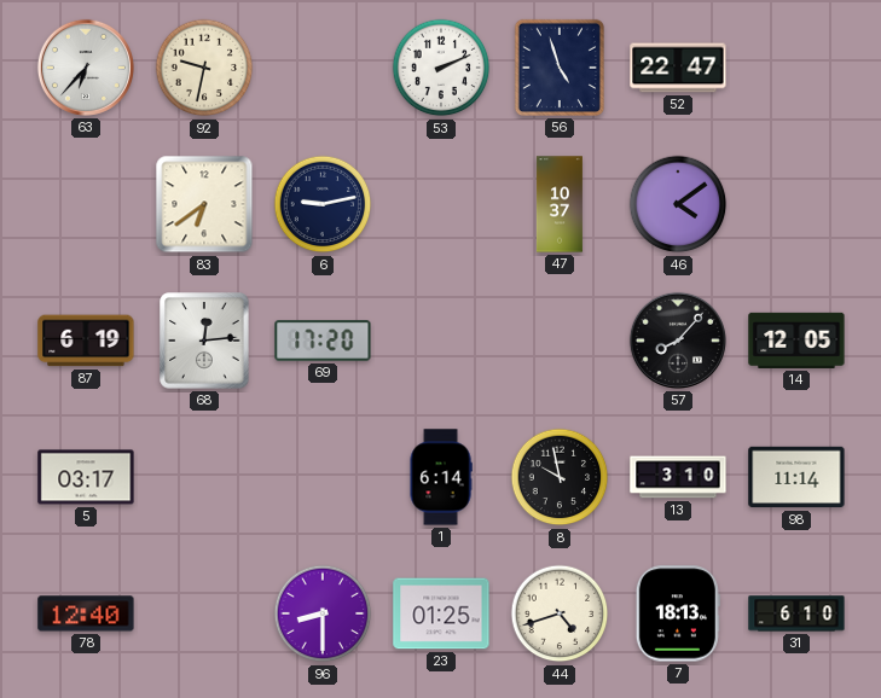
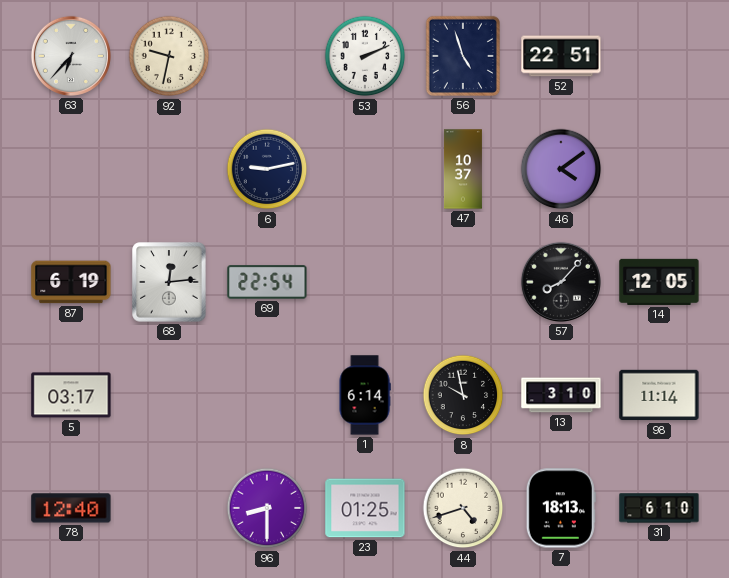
52: 22:47 -> 22:51
83: 6:39 -> none
69: 17:20 -> 22:54
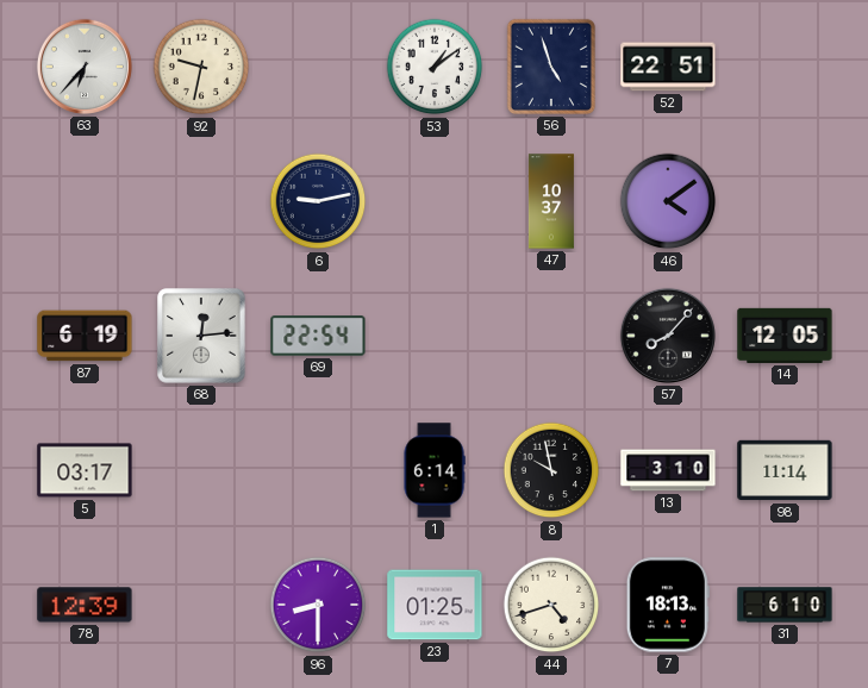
53: 2:11 -> 1:09
78: 12:40 -> 12:39
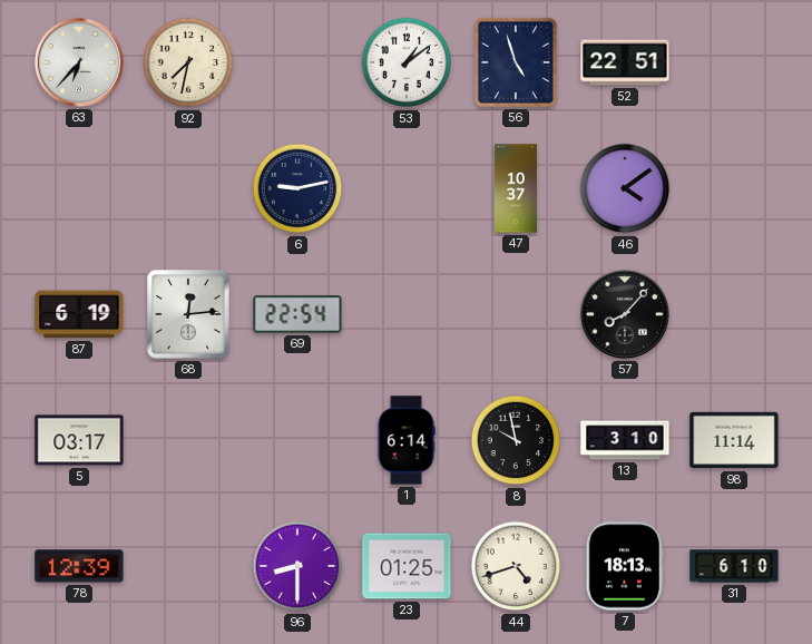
92: 9:32 -> 7:32
14: 12:05 -> none
